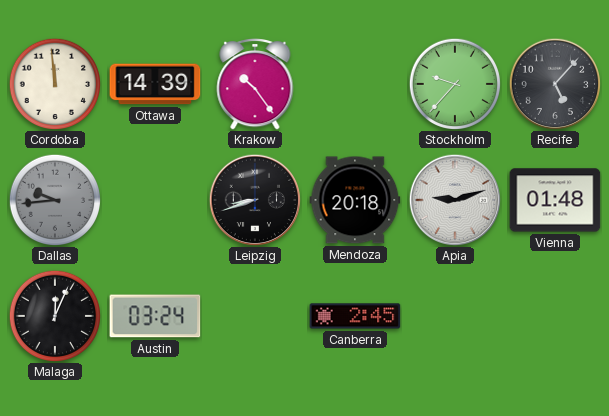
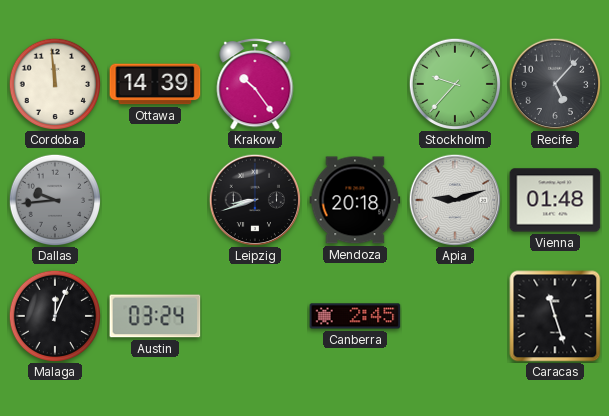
Caracas: none -> 11:27
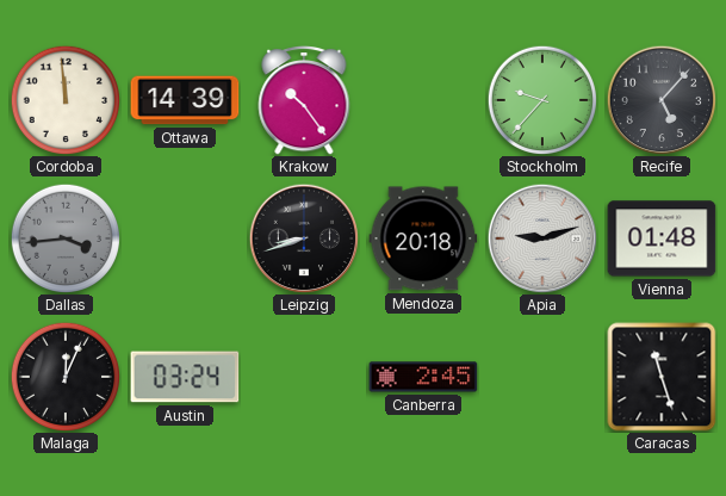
Dallas: 9:44 -> 3:44
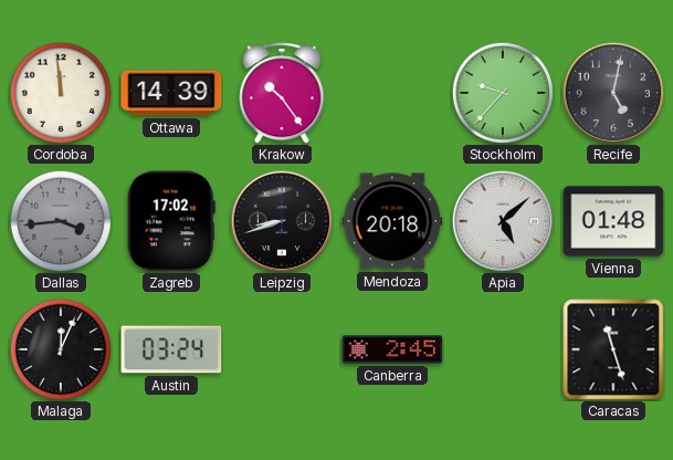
Recife: 5:07 -> 5:02
Zagreb: none -> 17:02
Apia: 9:12 -> 5:08
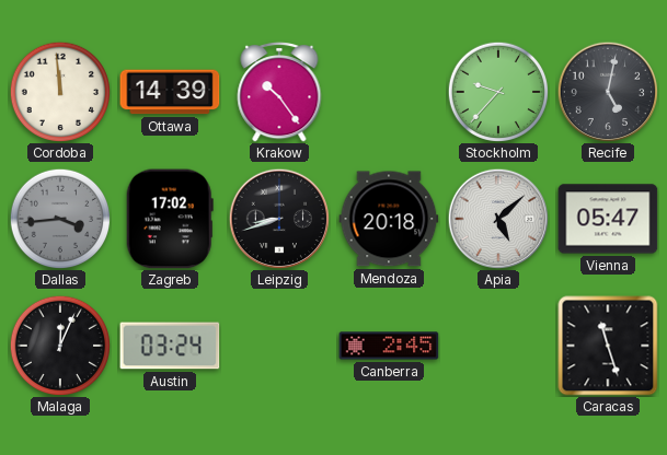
Vienna: 01:48 -> 05:47
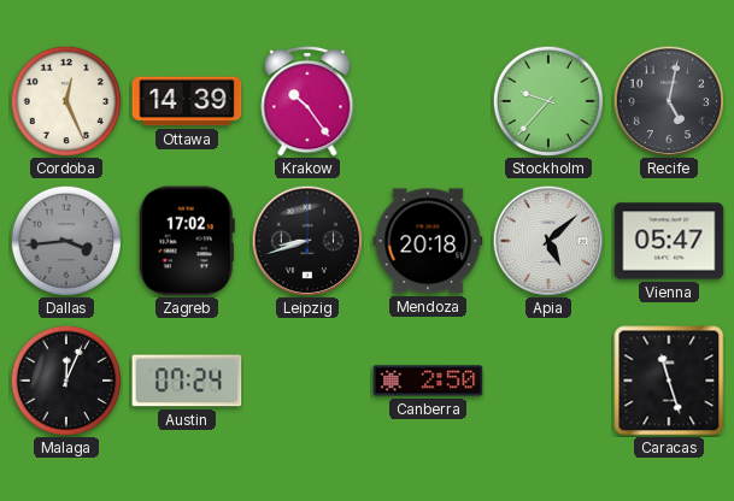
Cordoba: 11:59 -> 12:26
Austin: 03:24 -> 07:24
Canberra: 2:45 -> 2:50
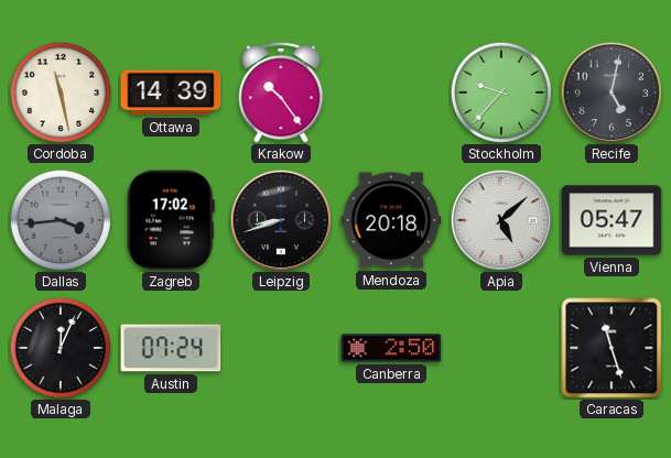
Cordoba: 12:26 -> 11:28
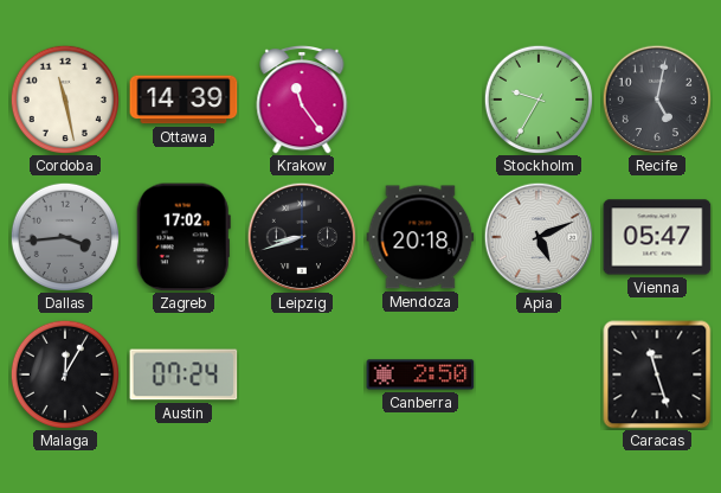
Krakow: 10:24 -> 11:24
Stockholm: 9:37 -> 9:35
Apia: 5:08 -> 5:11
Malaga: 12:04 -> 12:05
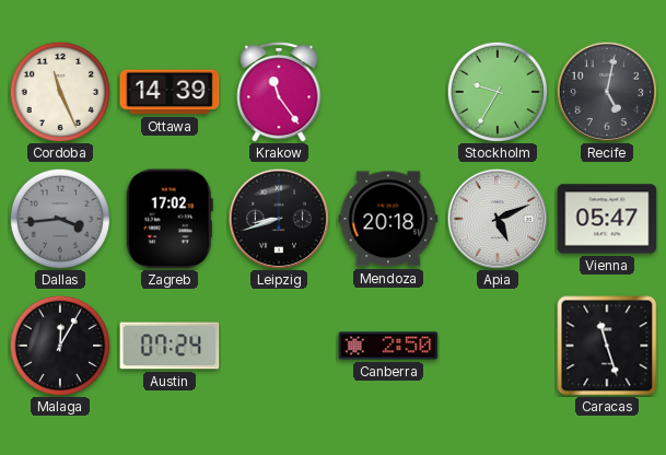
Cordoba: 11:28 -> 11:26
